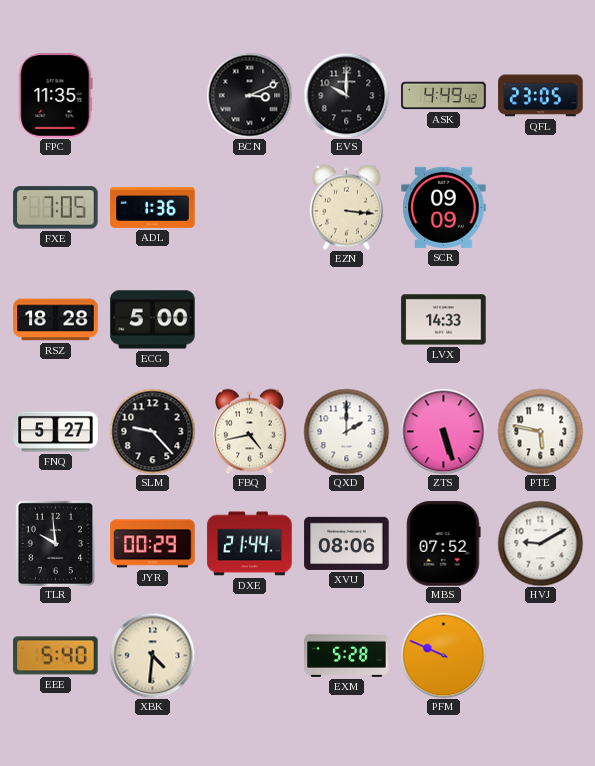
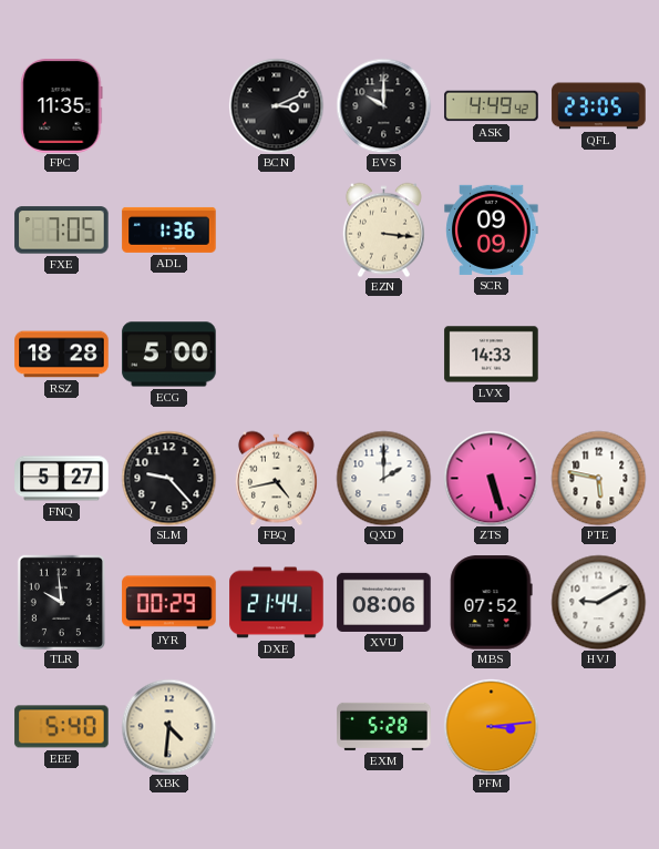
PFM: 9:49 -> 3:14
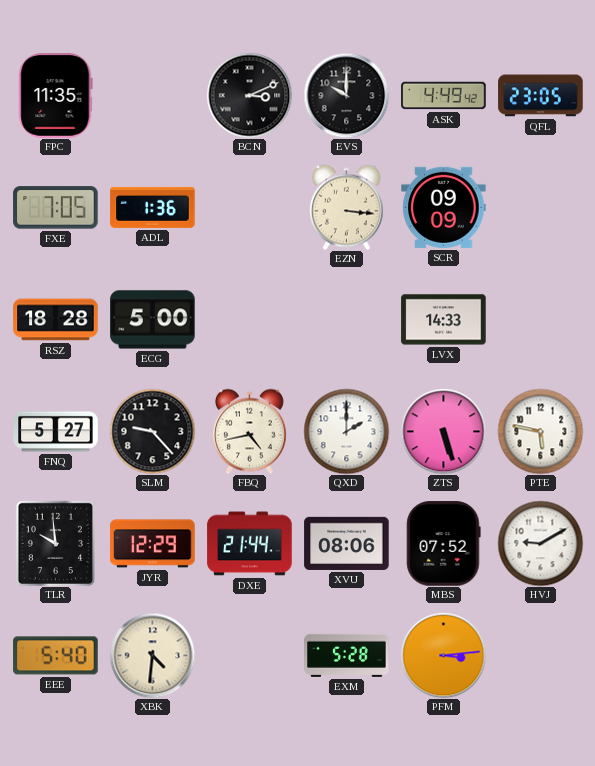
JYR: 00:29 -> 12:29
